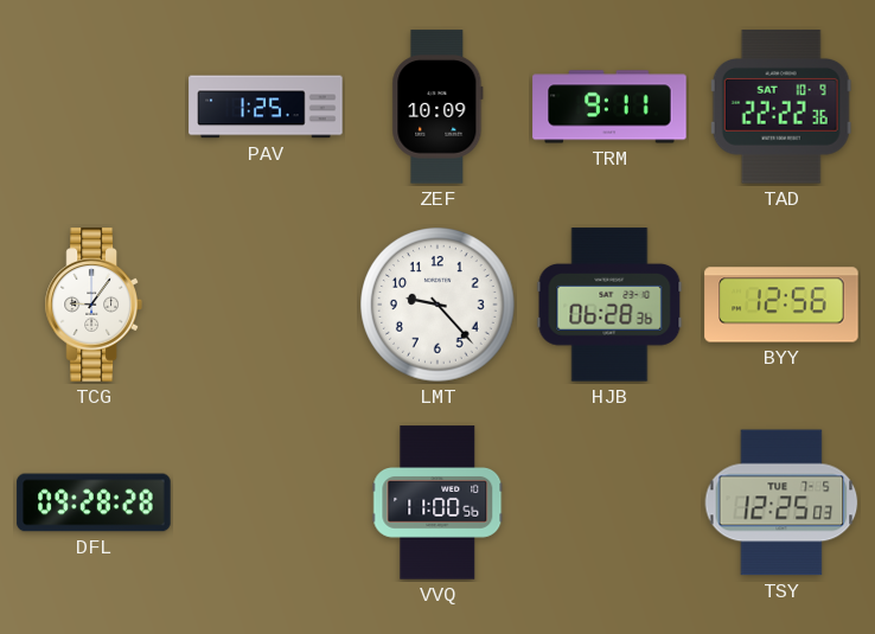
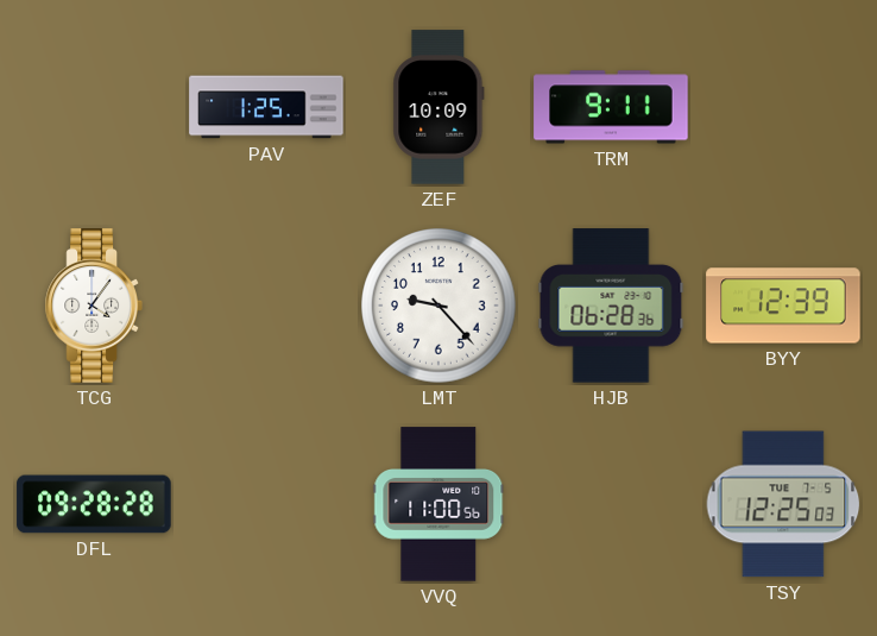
TAD: 22:22 -> none
TCG: 9:06 -> 4:06
BYY: 12:56 -> 12:39
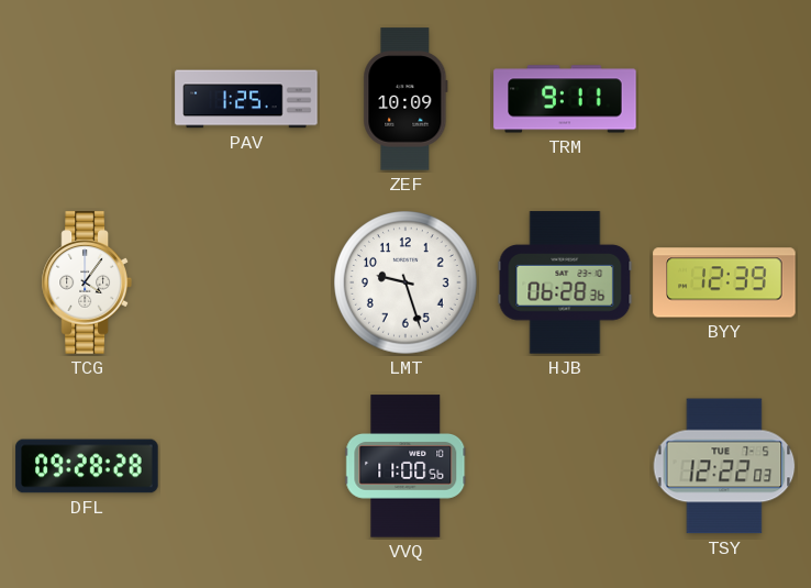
LMT: 9:23 -> 9:27
TSY: 12:25 -> 12:22
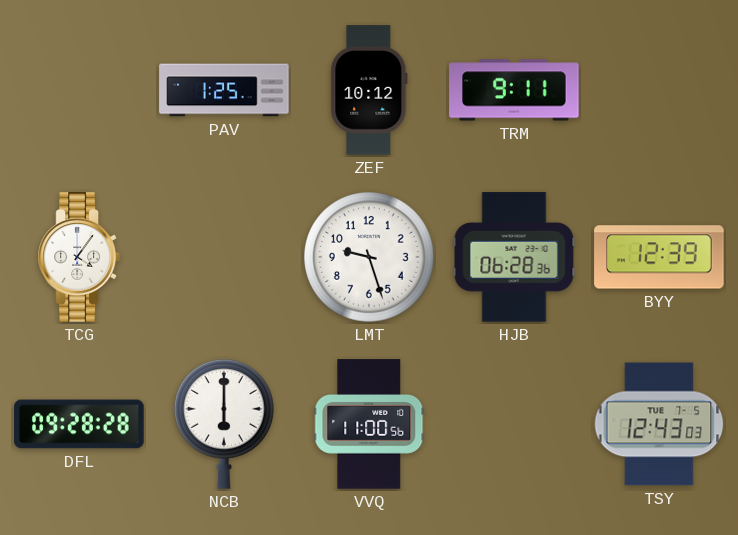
ZEF: 10:09 -> 10:12
NCB: none -> 6:00
TSY: 12:22 -> 12:43
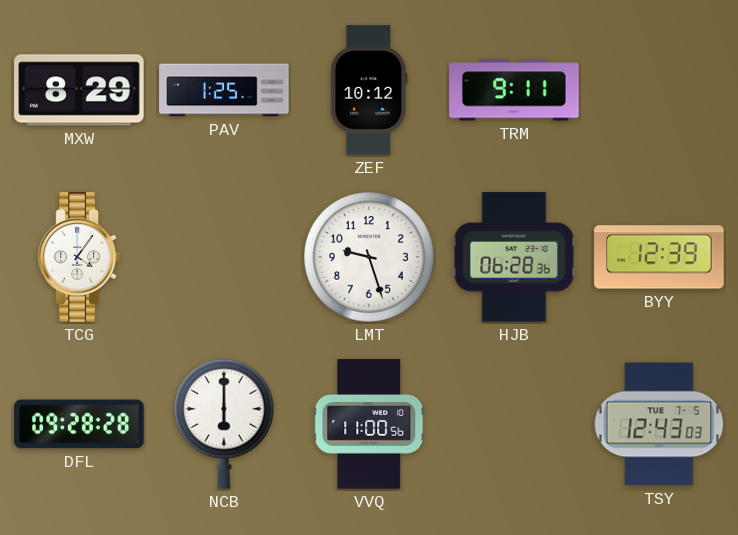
MXW: none -> 8:29
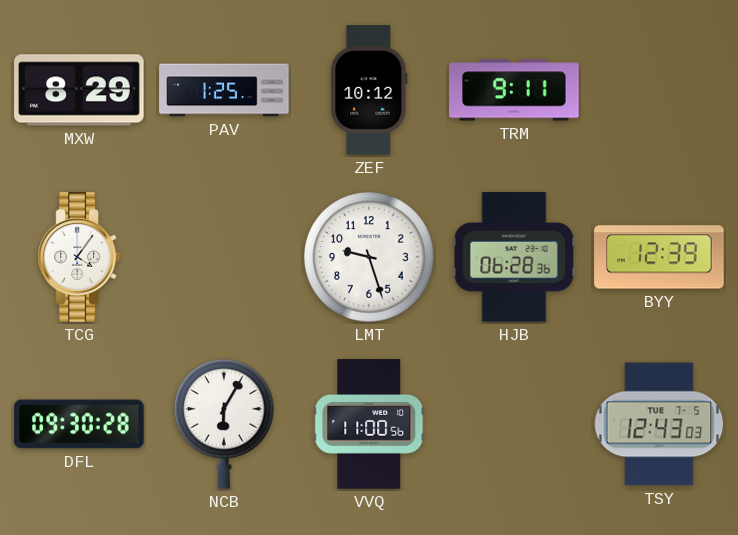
DFL: 09:28 -> 09:30
NCB: 6:00 -> 6:05
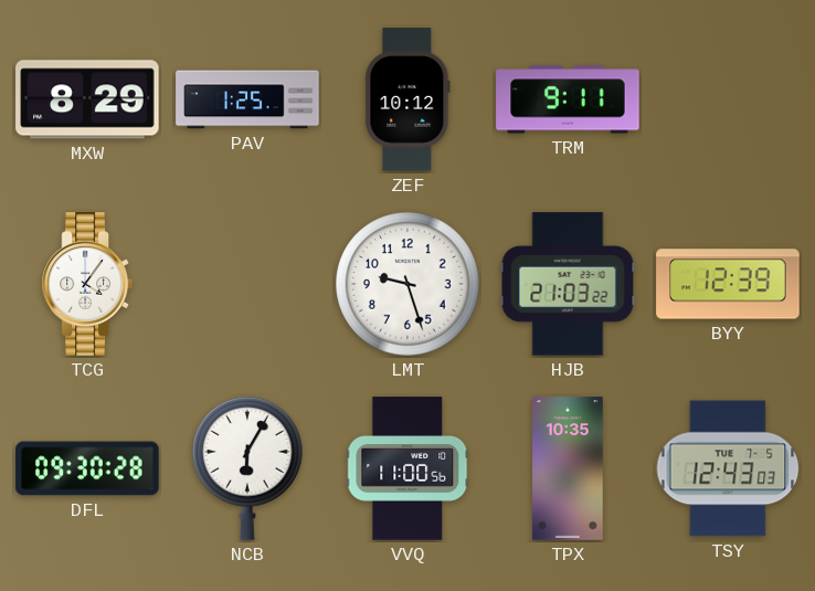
HJB: 06:28 -> 21:03
TPX: none -> 10:35
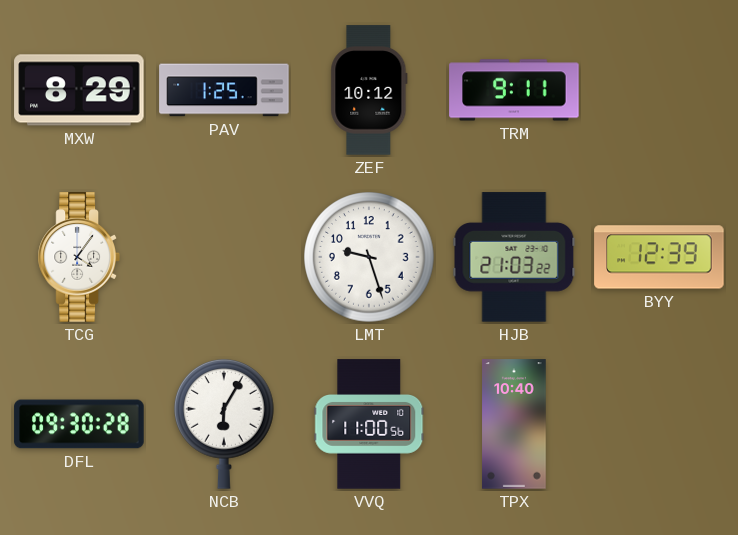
TPX: 10:35 -> 10:40
TSY: 12:43 -> none
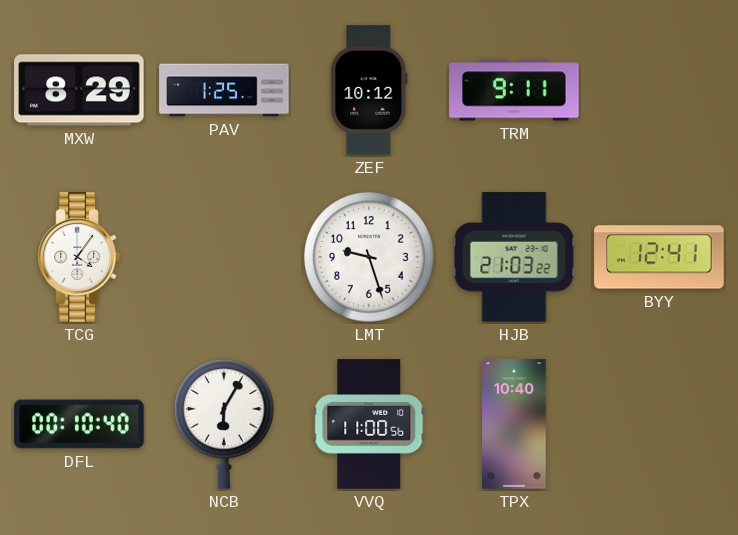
BYY: 12:39 -> 12:41
DFL: 09:30 -> 00:10
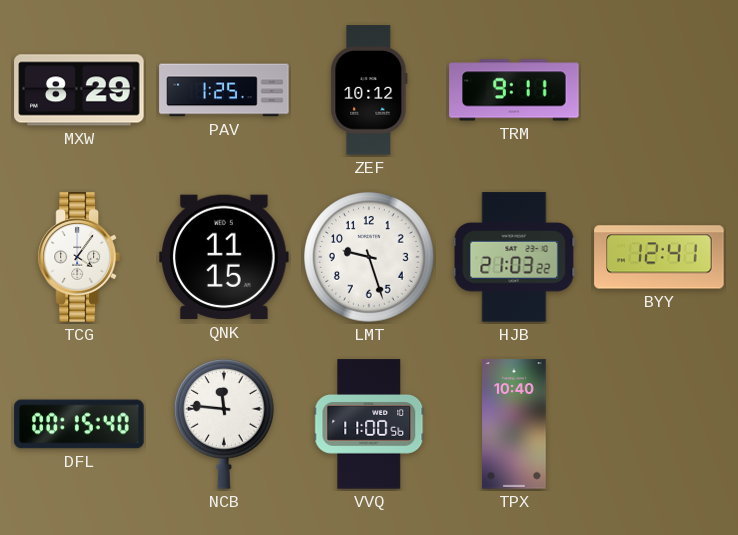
QNK: none -> 11:15
DFL: 00:10 -> 00:15
NCB: 6:05 -> 11:46
